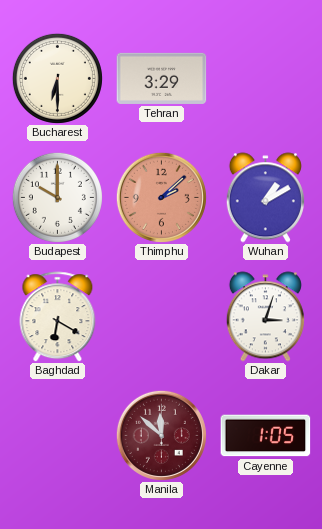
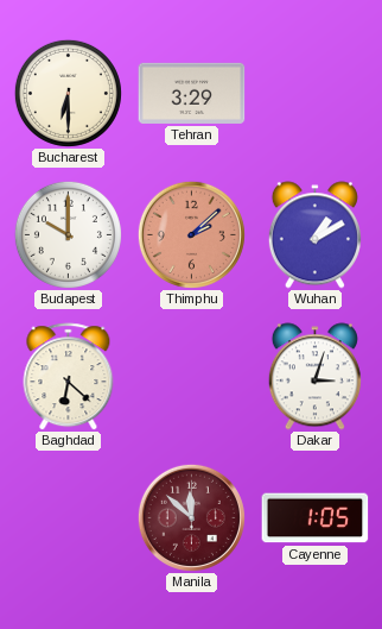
Baghdad: 6:20 -> 6:22
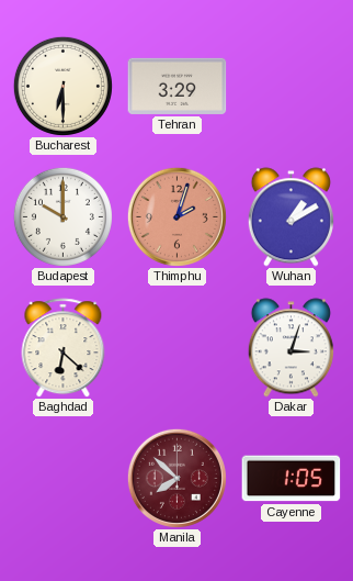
Thimphu: 2:08 -> 2:03
Manila: 11:52 -> 7:52
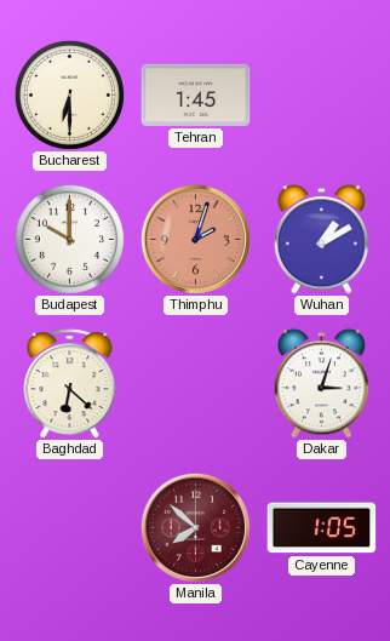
Tehran: 3:29 -> 1:45
